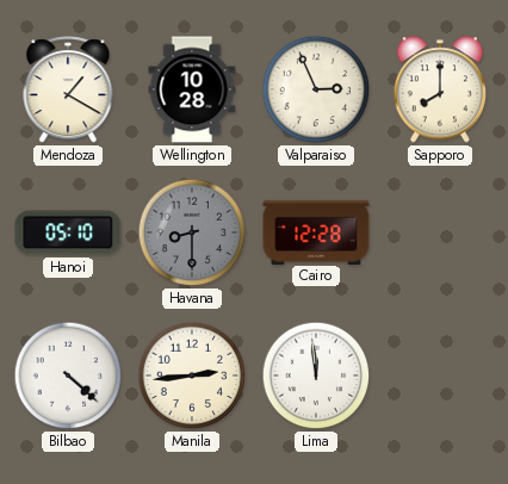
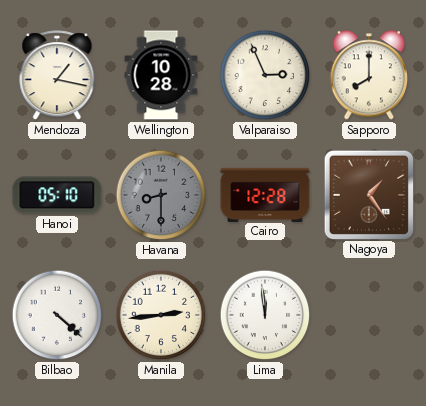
Mendoza: 1:20 -> 1:17
Nagoya: none -> 1:24
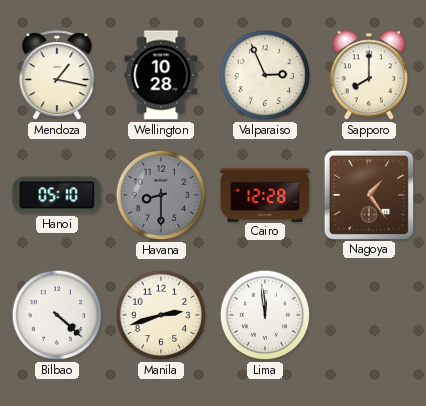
Manila: 2:44 -> 2:42
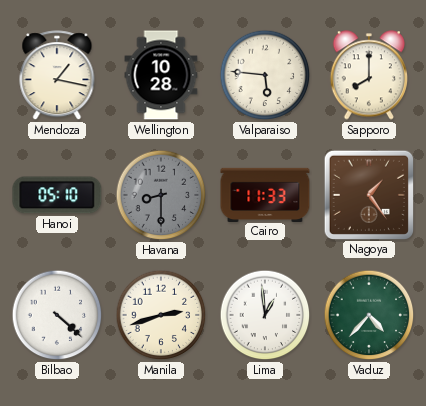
Valparaiso: 2:56 -> 5:46
Cairo: 12:28 -> 11:33
Lima: 11:59 -> 12:59
Vaduz: none -> 4:37
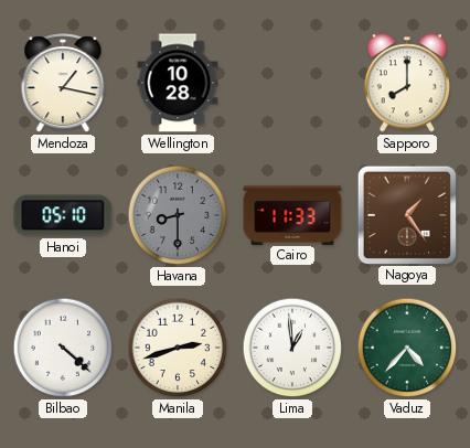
Valparaiso: 5:46 -> none
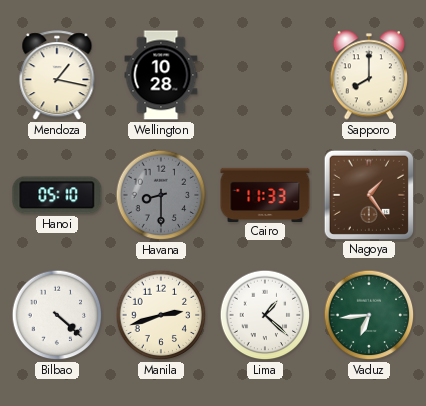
Lima: 12:59 -> 1:22
Vaduz: 4:37 -> 6:44
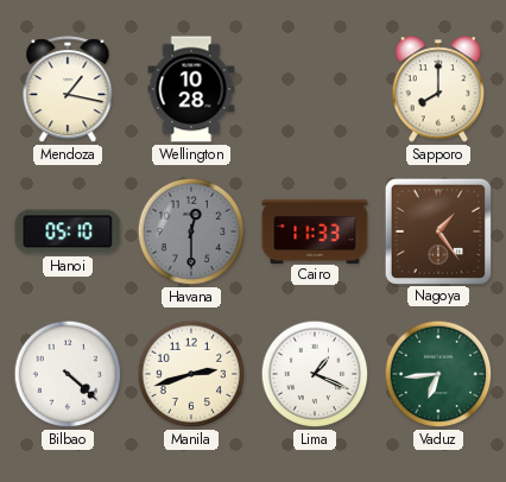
Havana: 8:30 -> 12:30
Lima: 1:22 -> 1:19
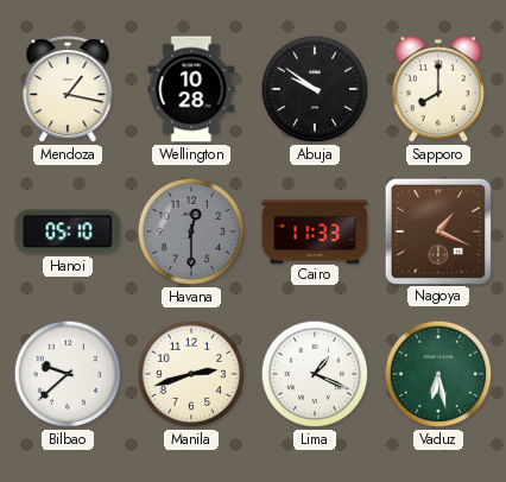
Abuja: none -> 9:51
Nagoya: 1:24 -> 1:19
Bilbao: 4:22 -> 9:38
Vaduz: 6:44 -> 6:28
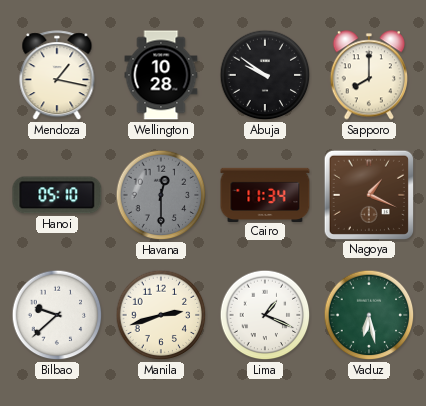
Cairo: 11:33 -> 11:34
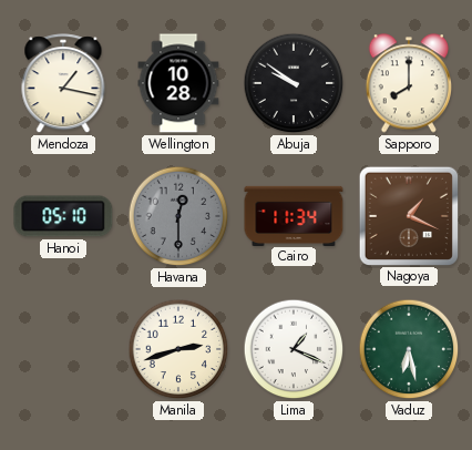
Bilbao: 9:38 -> none
